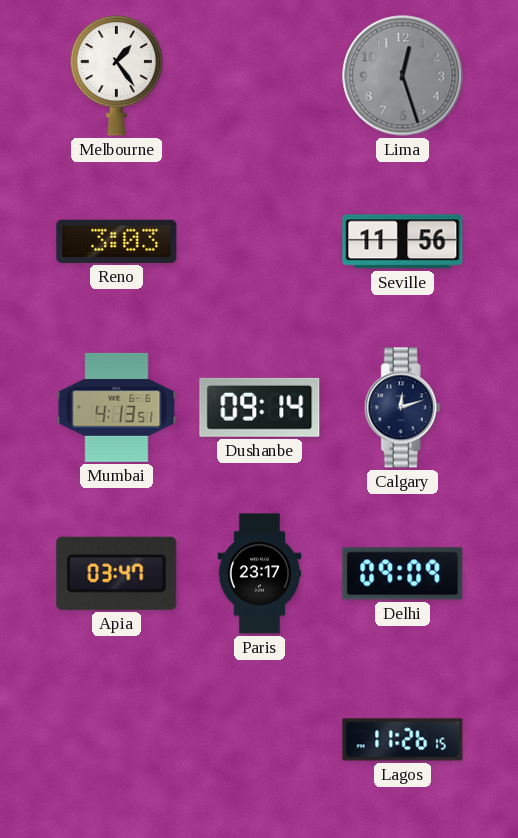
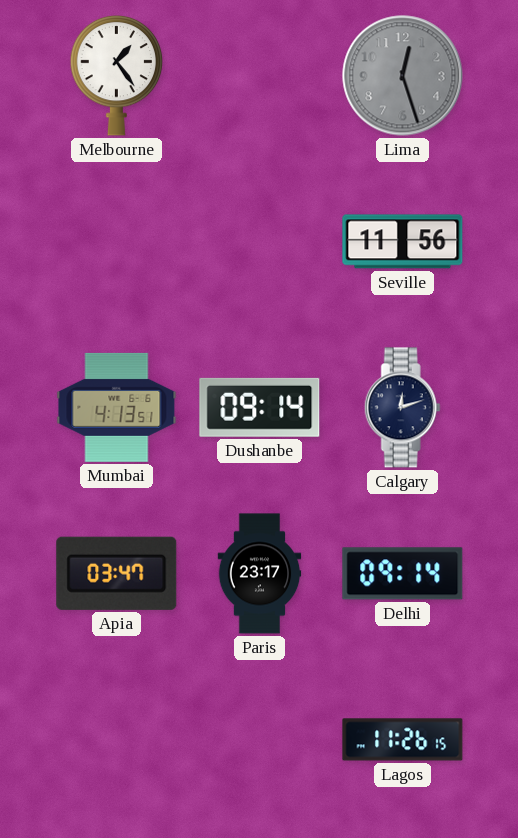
Reno: 3:03 -> none
Delhi: 09:09 -> 09:14
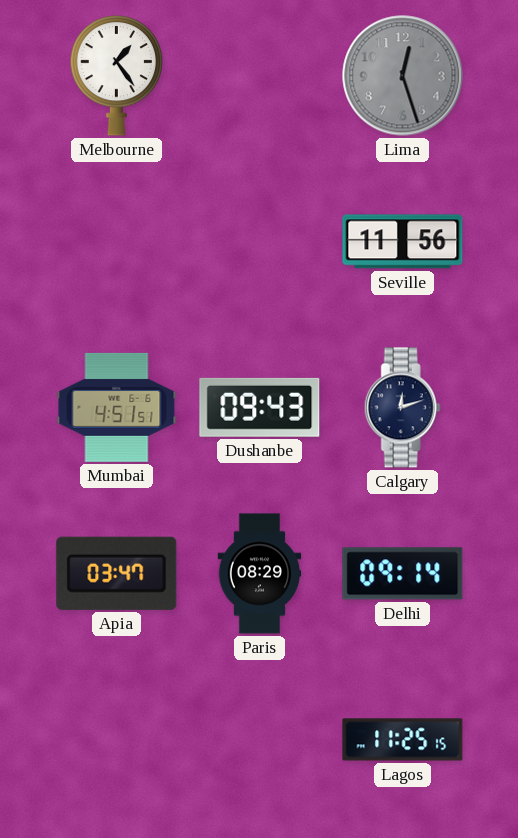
Mumbai: 4:13 -> 4:51
Dushanbe: 09:14 -> 09:43
Paris: 23:17 -> 08:29
Lagos: 11:26 -> 11:25
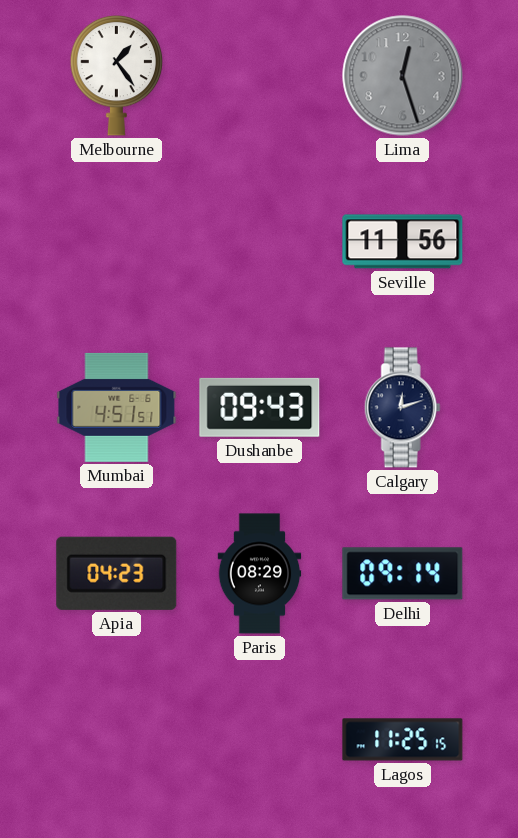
Apia: 03:47 -> 04:23
